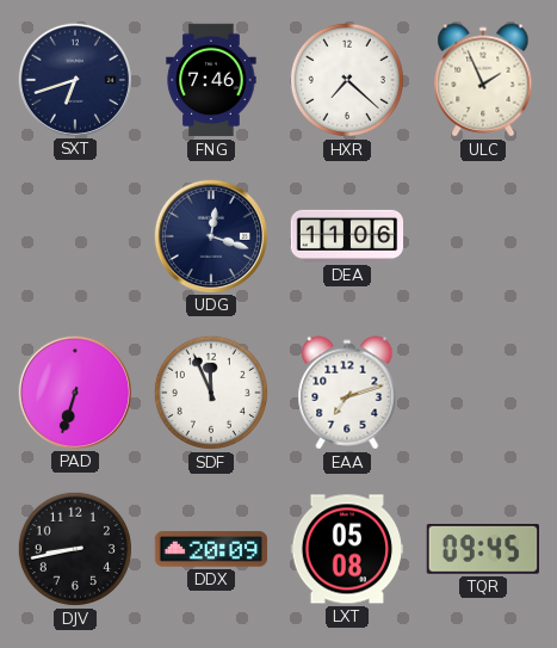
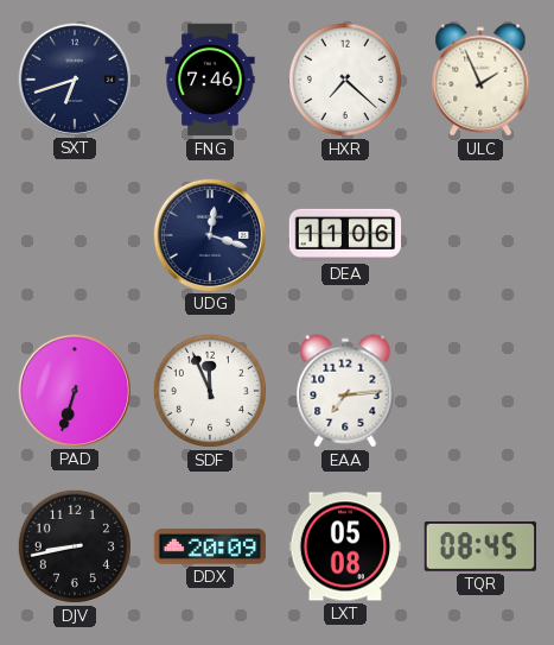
EAA: 7:12 -> 7:14
TQR: 09:45 -> 08:45
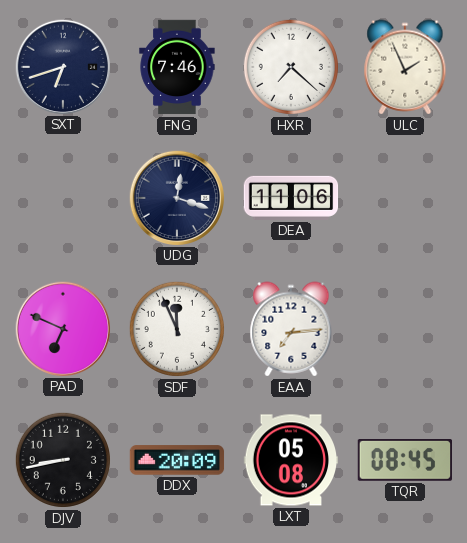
PAD: 6:33 -> 6:49
